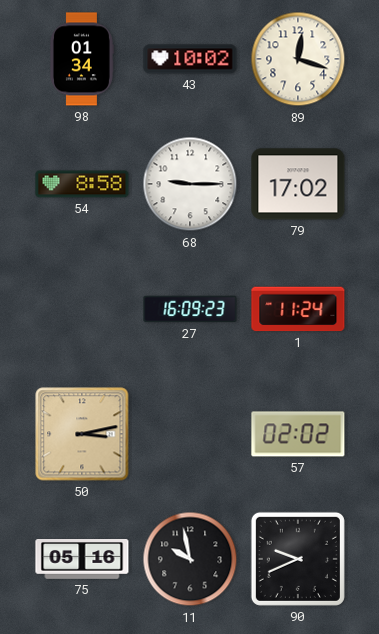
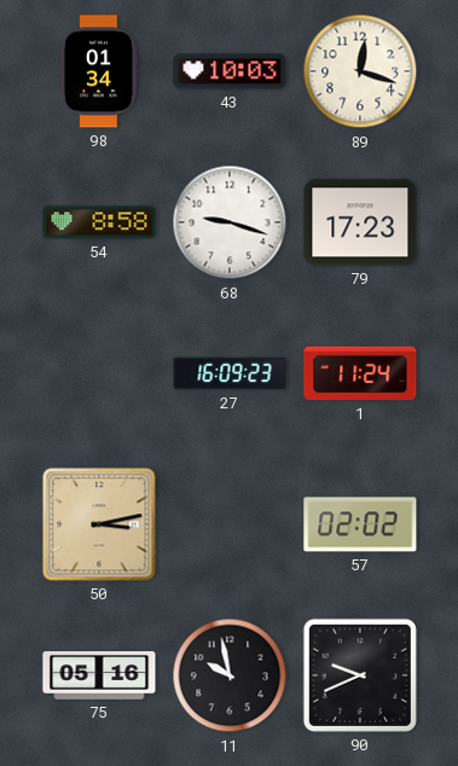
43: 10:02 -> 10:03
68: 9:15 -> 9:18
79: 17:02 -> 17:23
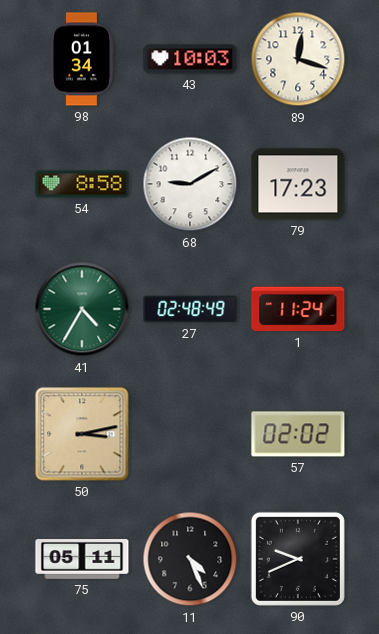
68: 9:18 -> 9:10
41: none -> 4:35
27: 16:09 -> 02:48
75: 05:16 -> 05:11
11: 9:58 -> 4:26
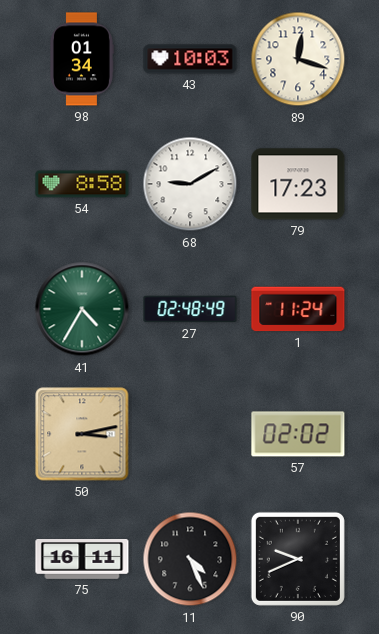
75: 05:11 -> 16:11
